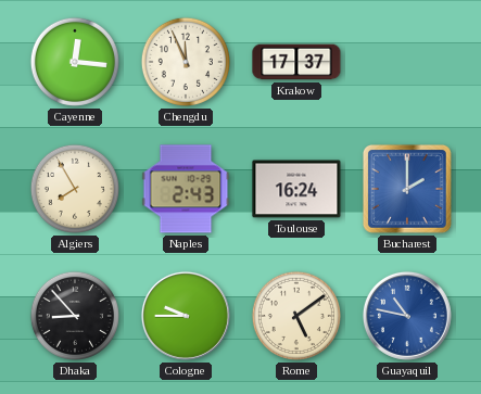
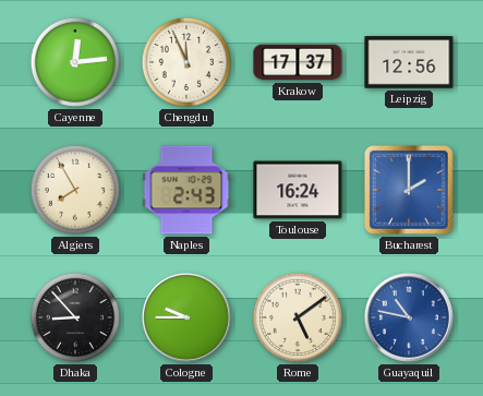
Cayenne: 12:16 -> 12:14
Leipzig: none -> 12:56
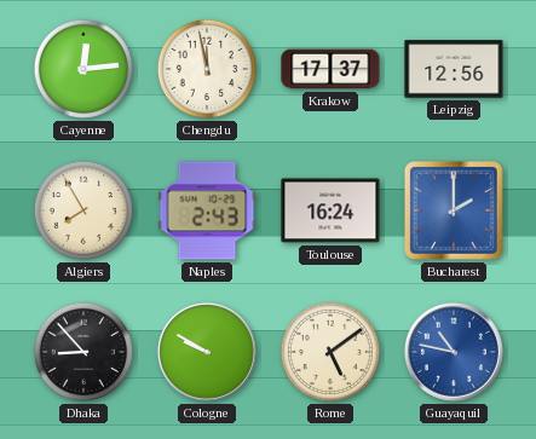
Chengdu: 11:56 -> 11:58
Cologne: 9:45 -> 9:50
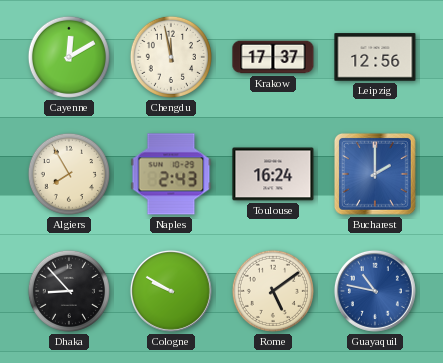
Cayenne: 12:14 -> 12:10
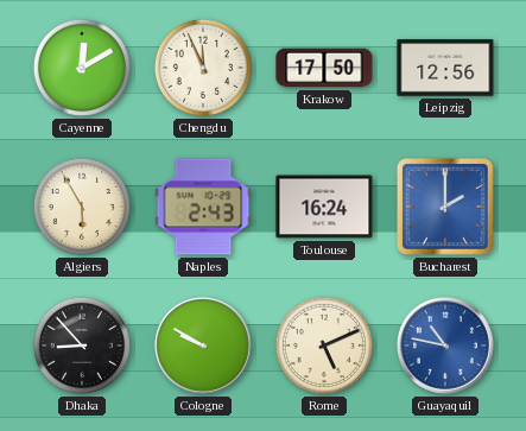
Chengdu: 11:58 -> 11:56
Krakow: 17:37 -> 17:50
Algiers: 7:55 -> 5:55
Rome: 5:09 -> 5:11
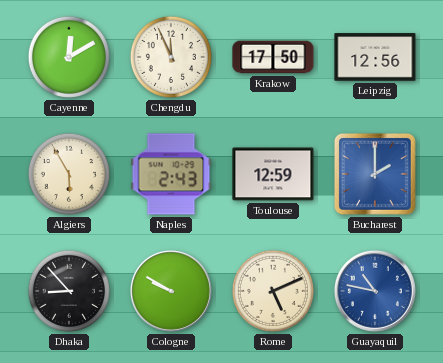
Toulouse: 16:24 -> 12:59
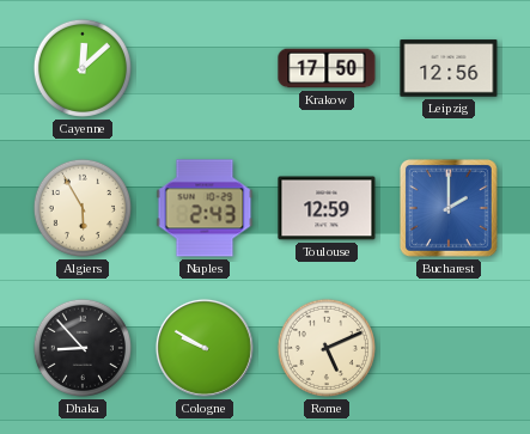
Cayenne: 12:10 -> 12:08
Chengdu: 11:56 -> none
Guayaquil: 10:47 -> none
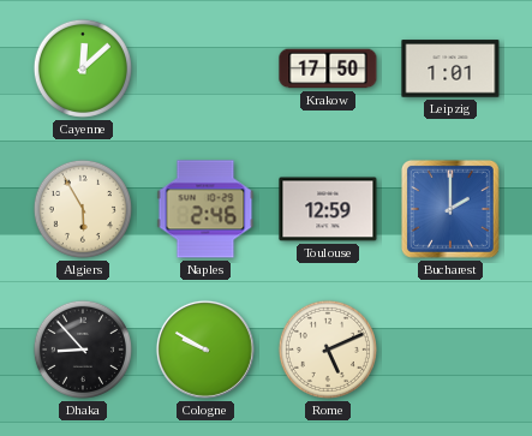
Leipzig: 12:56 -> 1:01
Naples: 2:43 -> 2:46
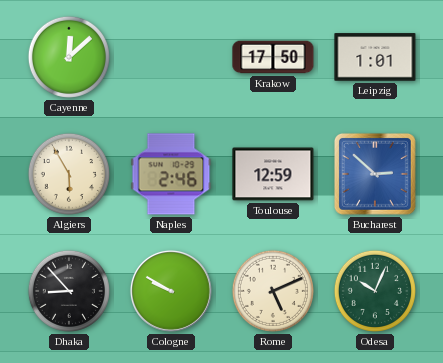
Bucharest: 2:00 -> 2:52
Odesa: none -> 10:04
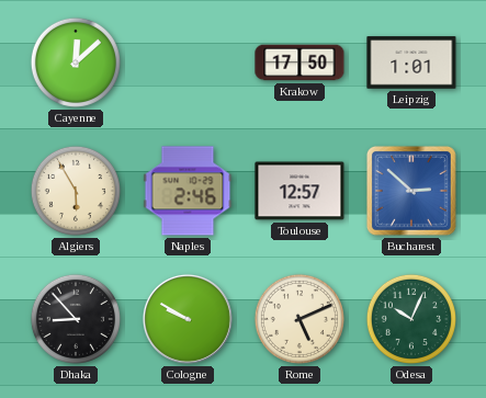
Toulouse: 12:59 -> 12:57
